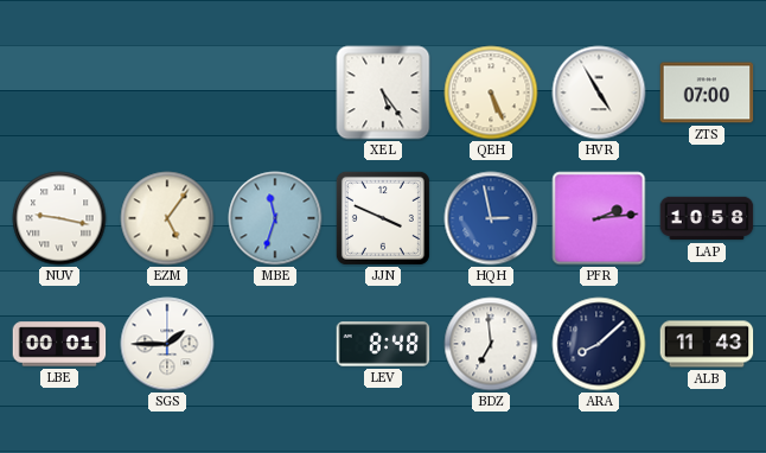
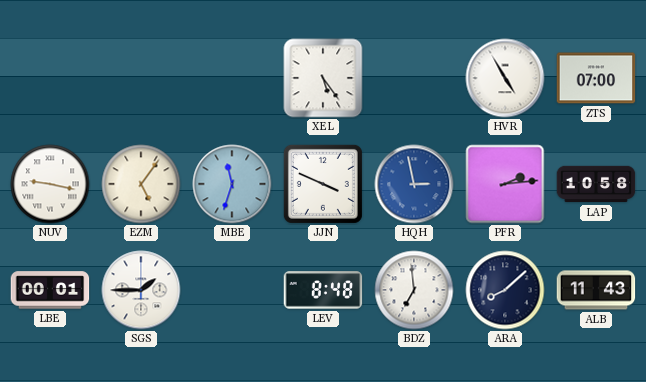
QEH: 5:26 -> none
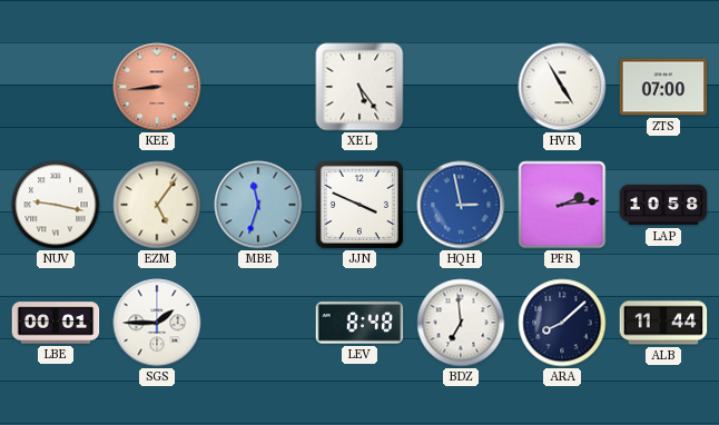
KEE: none -> 8:44
ALB: 11:43 -> 11:44
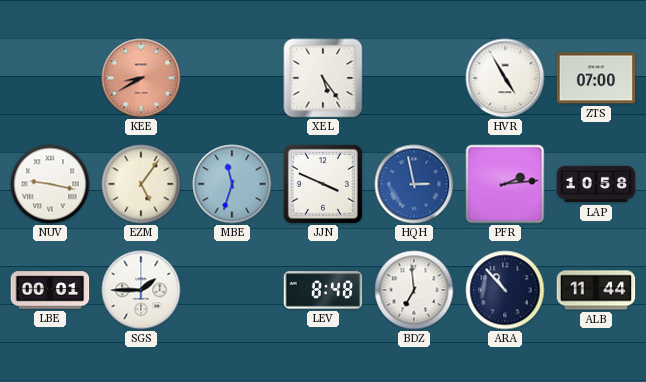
KEE: 8:44 -> 8:40
ARA: 8:08 -> 10:53
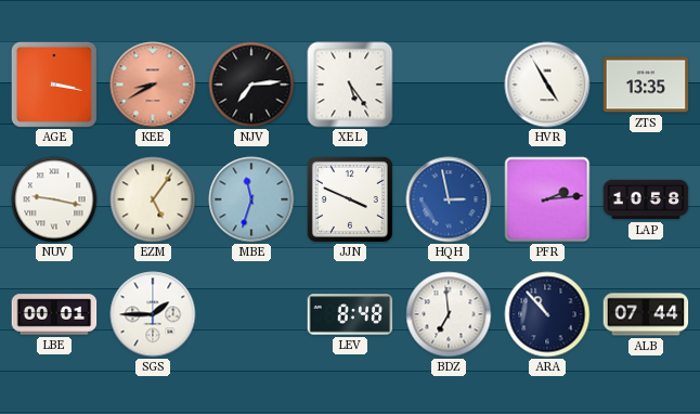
AGE: none -> 3:17
NJV: none -> 7:14
ZTS: 07:00 -> 13:35
ALB: 11:44 -> 07:44
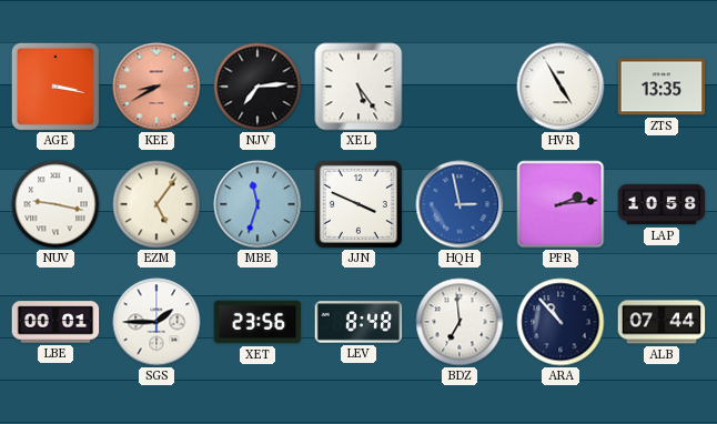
XET: none -> 23:56
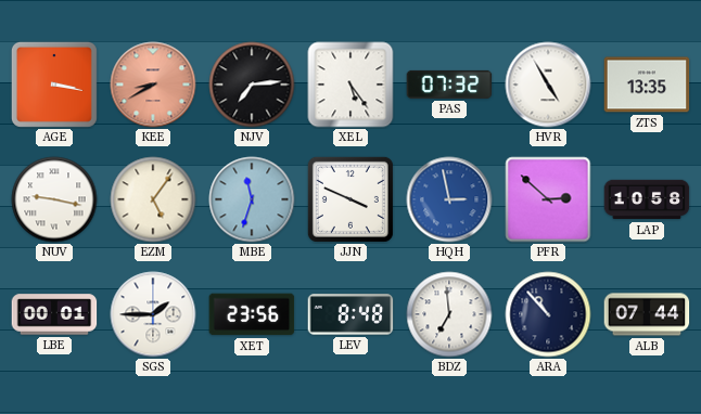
PAS: none -> 07:32
PFR: 2:14 -> 2:52
